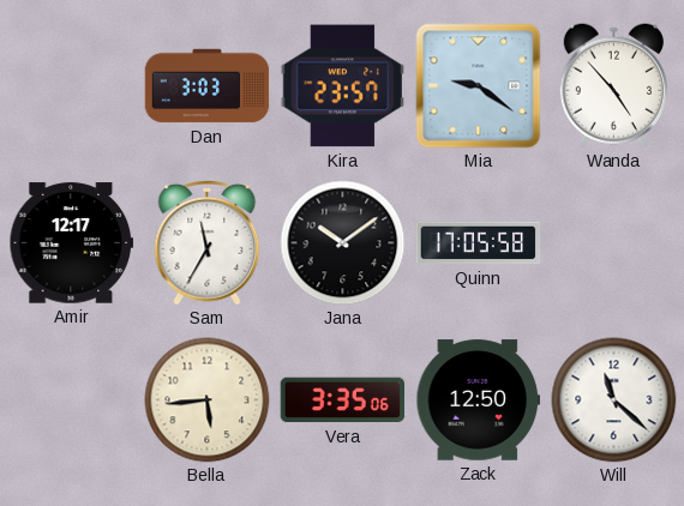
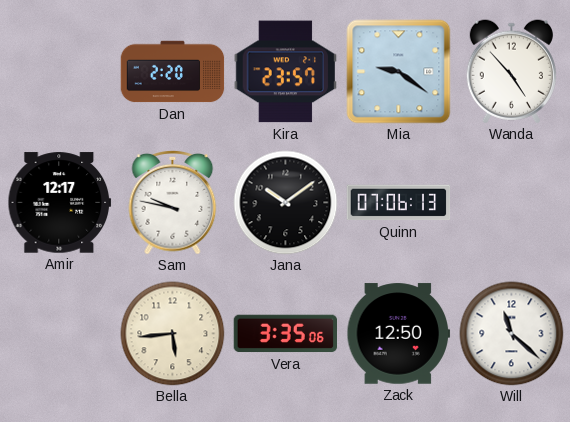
Dan: 3:03 -> 2:20
Sam: 11:35 -> 9:47
Quinn: 17:05 -> 07:06
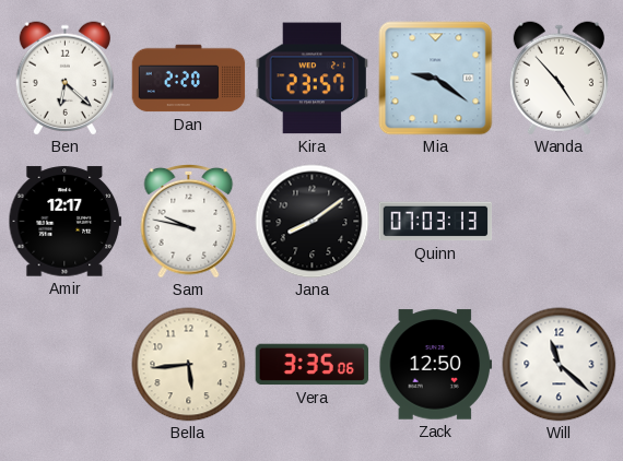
Ben: none -> 6:22
Jana: 10:09 -> 8:09
Quinn: 07:06 -> 07:03
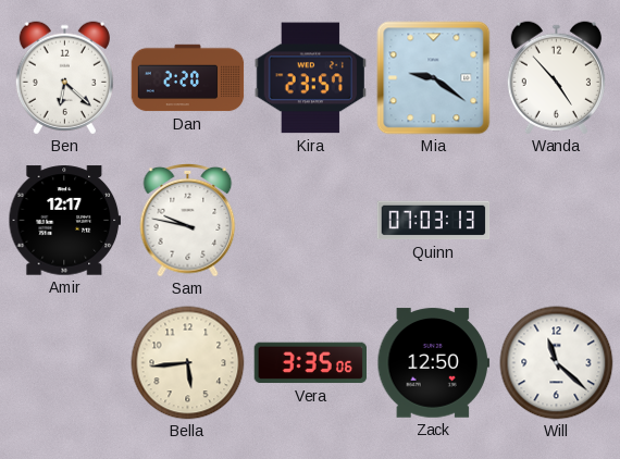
Jana: 8:09 -> none
